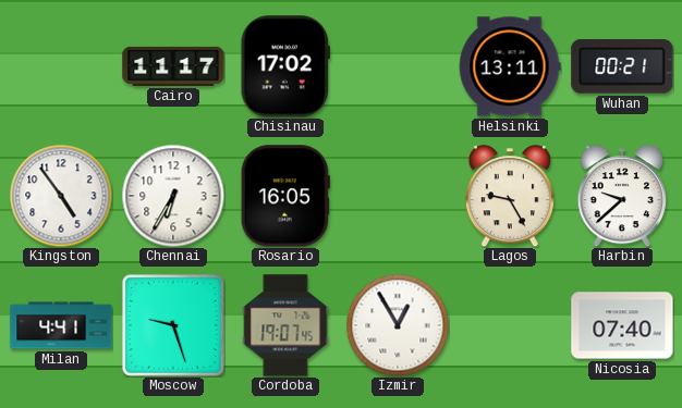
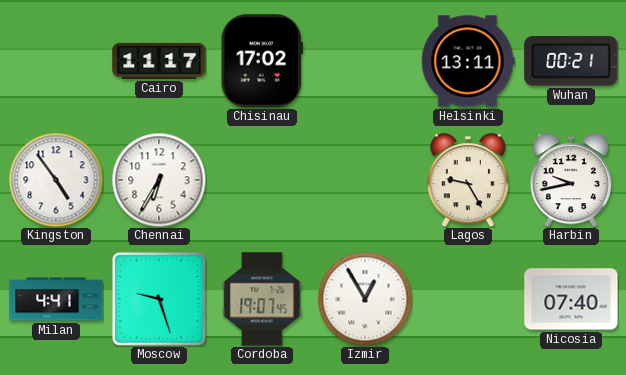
Rosario: 16:05 -> none
Harbin: 9:38 -> 9:43
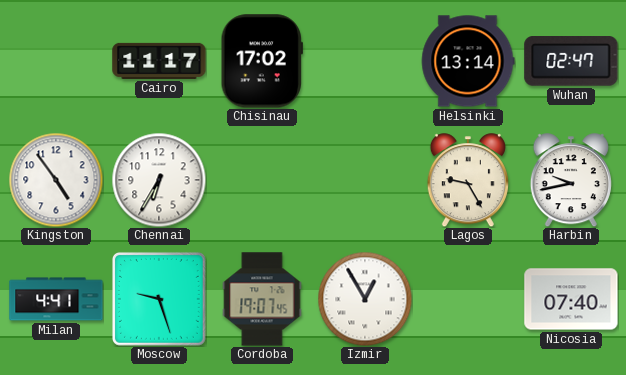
Helsinki: 13:11 -> 13:14
Wuhan: 00:21 -> 02:47
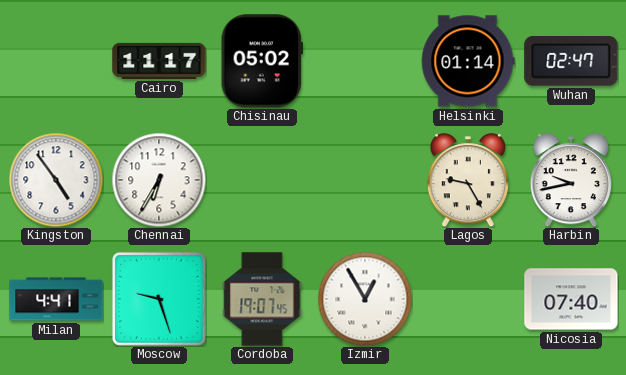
Chisinau: 17:02 -> 05:02
Helsinki: 13:14 -> 01:14
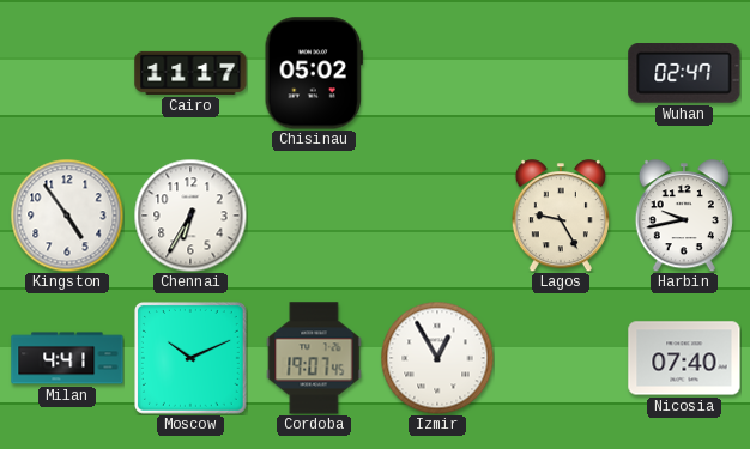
Helsinki: 01:14 -> none
Moscow: 9:27 -> 10:11
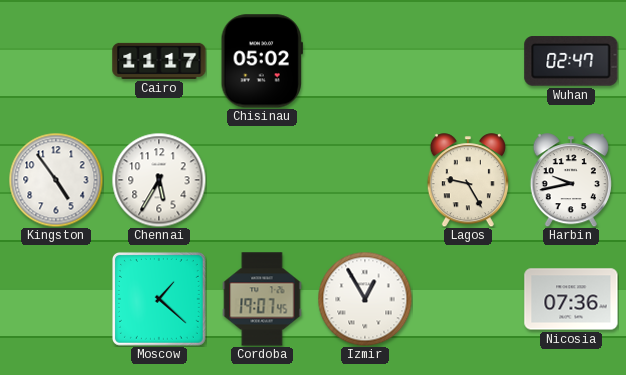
Chennai: 6:35 -> 5:35
Milan: 4:41 -> none
Moscow: 10:11 -> 1:22
Nicosia: 07:40 -> 07:36
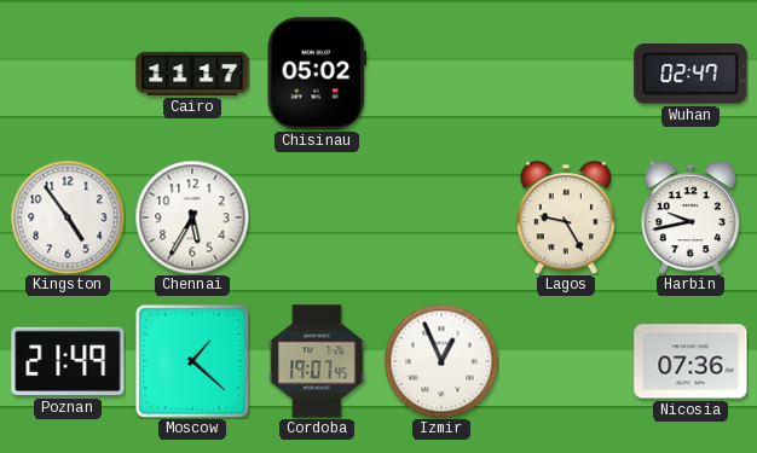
Poznan: none -> 21:49
Izmir: 12:55 -> 12:56
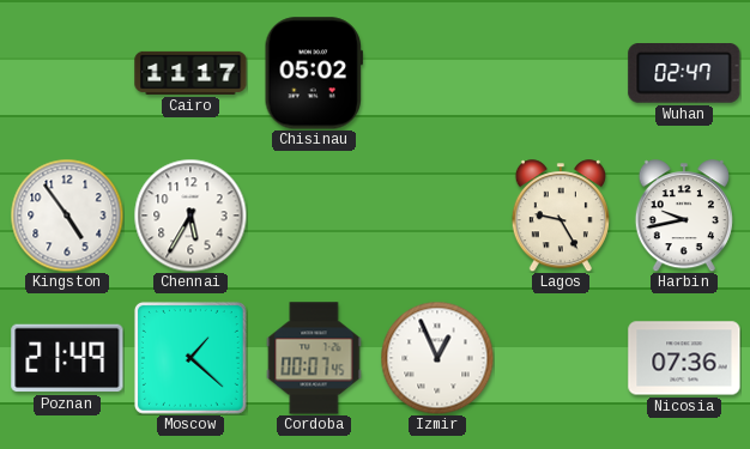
Cordoba: 19:07 -> 00:07
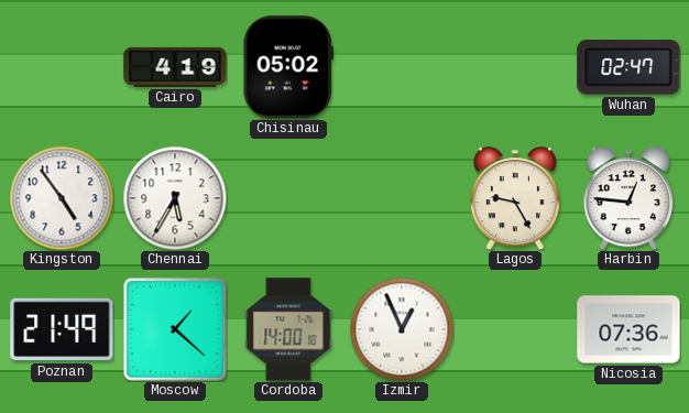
Cairo: 11:17 -> 4:19
Harbin: 9:43 -> 12:46
Cordoba: 00:07 -> 14:00
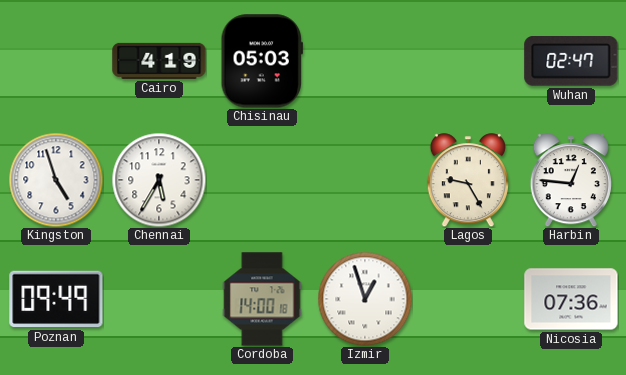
Chisinau: 05:02 -> 05:03
Kingston: 4:54 -> 4:57
Poznan: 21:49 -> 09:49
Moscow: 1:22 -> none
Izmir: 12:56 -> 12:57
